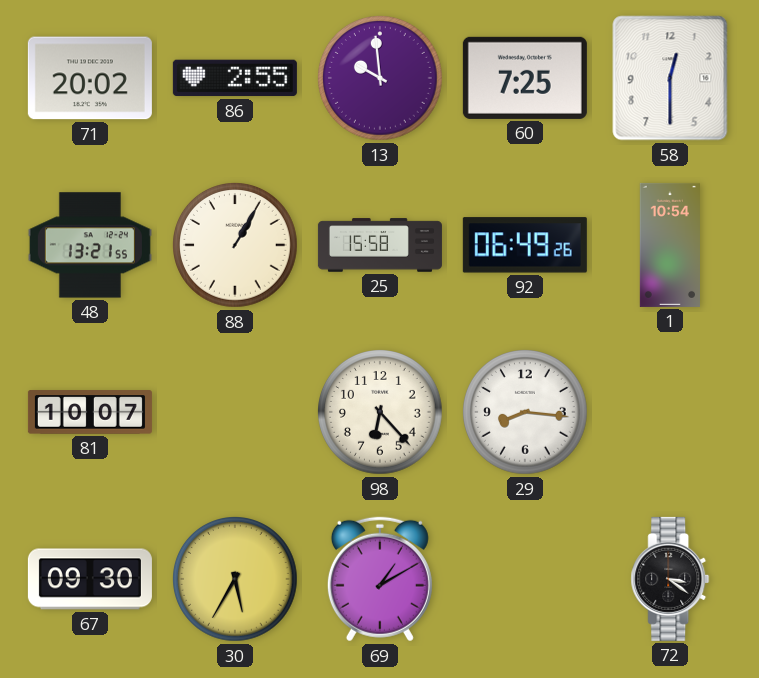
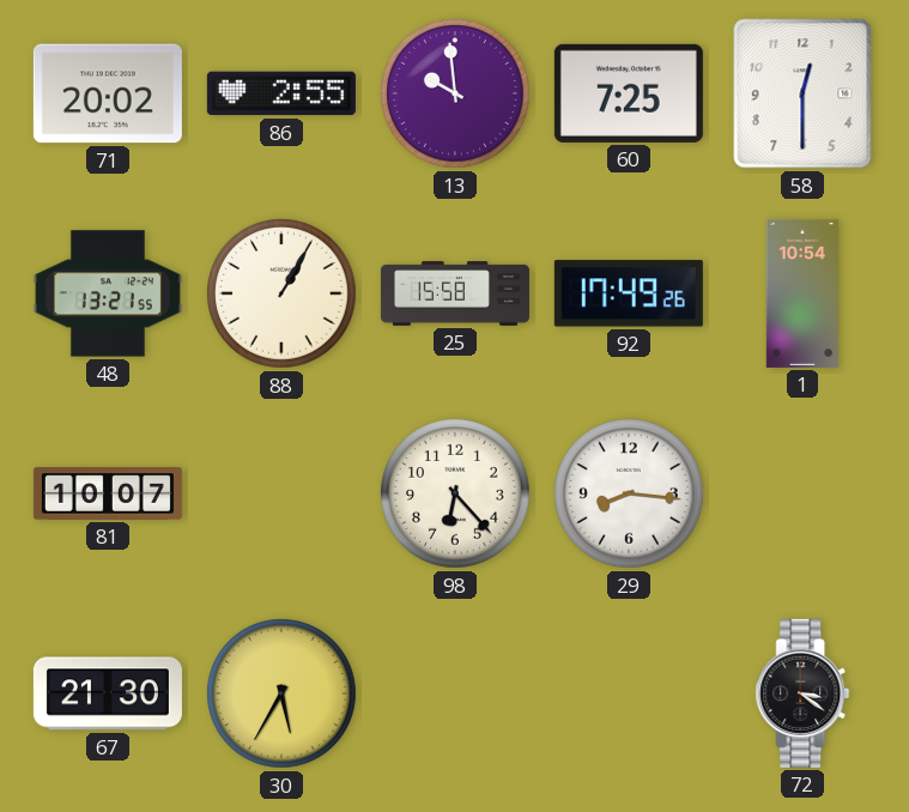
92: 06:49 -> 17:49
67: 09:30 -> 21:30
69: 1:10 -> none
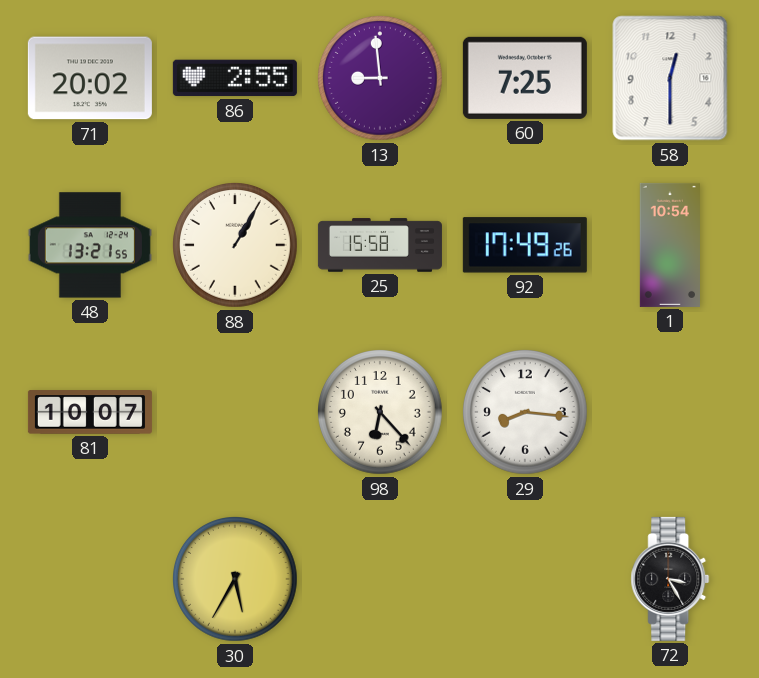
13: 9:59 -> 8:59
67: 21:30 -> none
72: 3:21 -> 3:25
